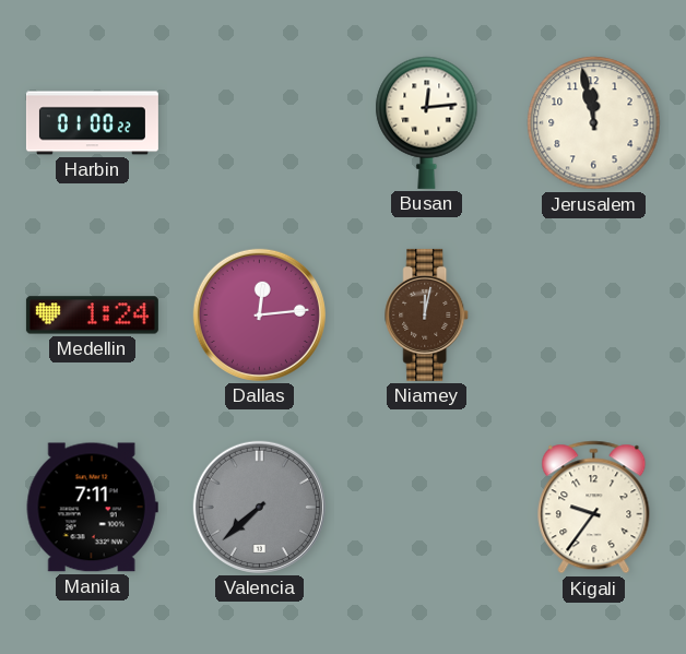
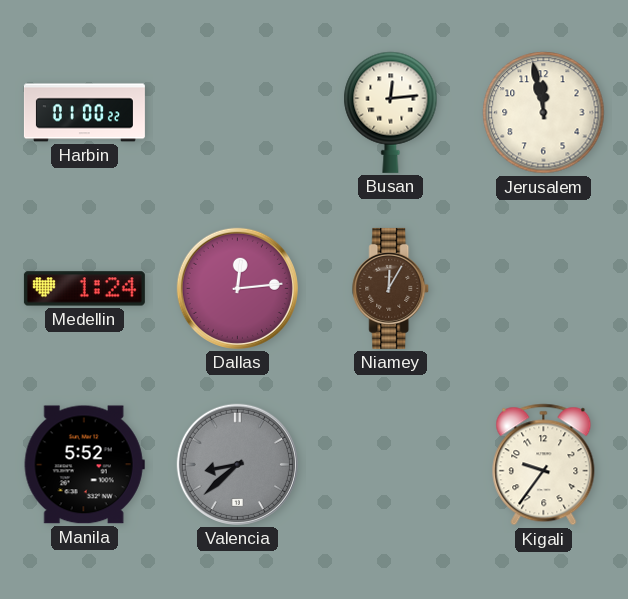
Niamey: 12:02 -> 12:05
Manila: 7:11 -> 5:52
Valencia: 7:38 -> 8:38
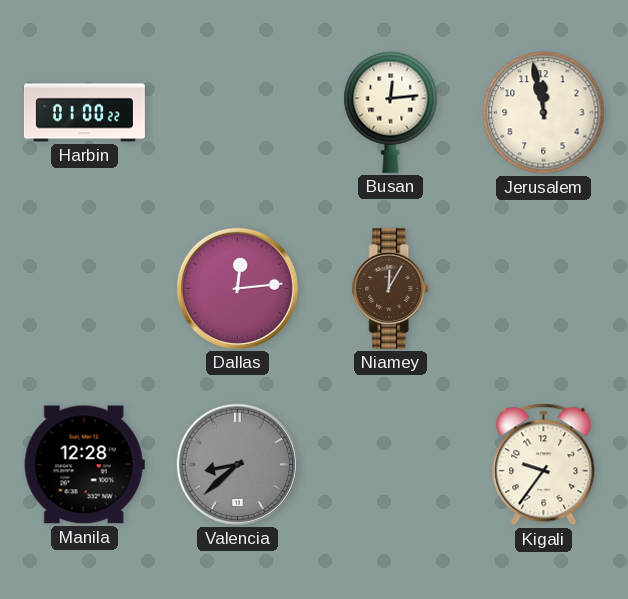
Medellin: 1:24 -> none
Manila: 5:52 -> 12:28
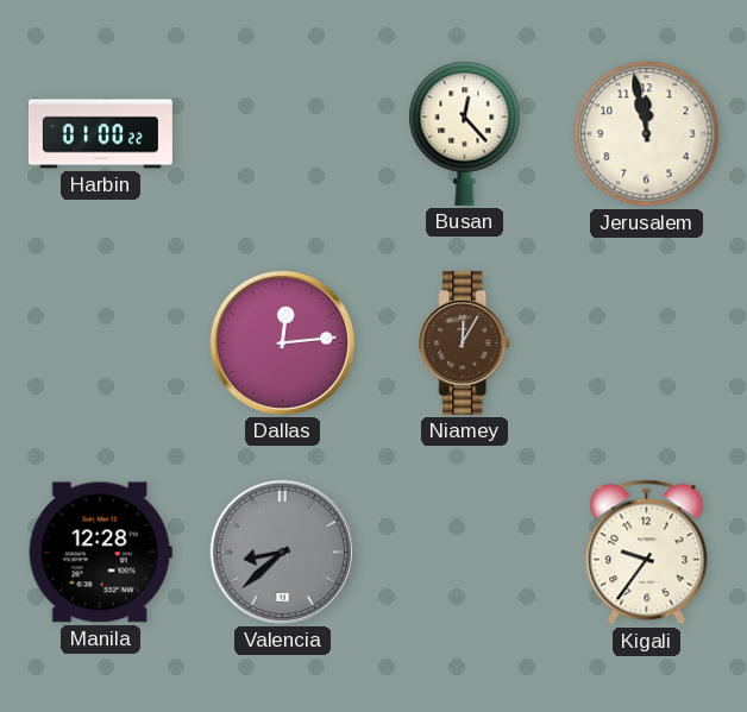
Busan: 12:14 -> 12:23
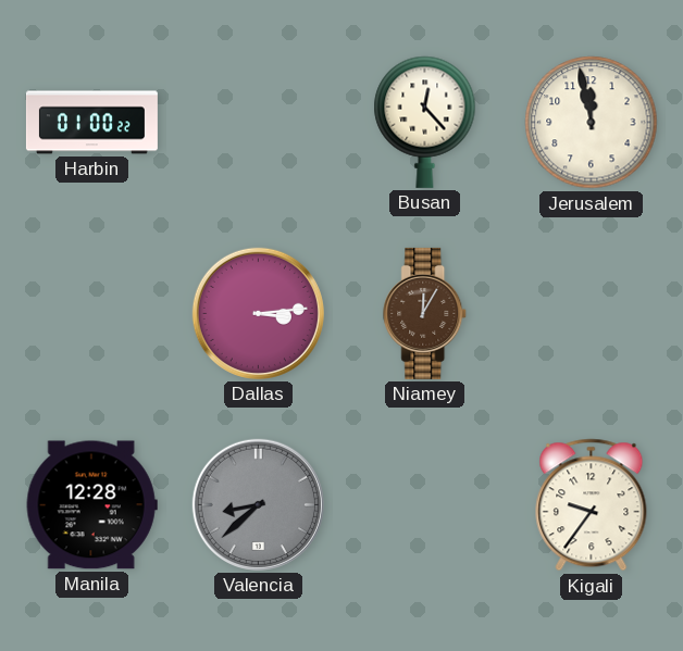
Dallas: 12:14 -> 3:14
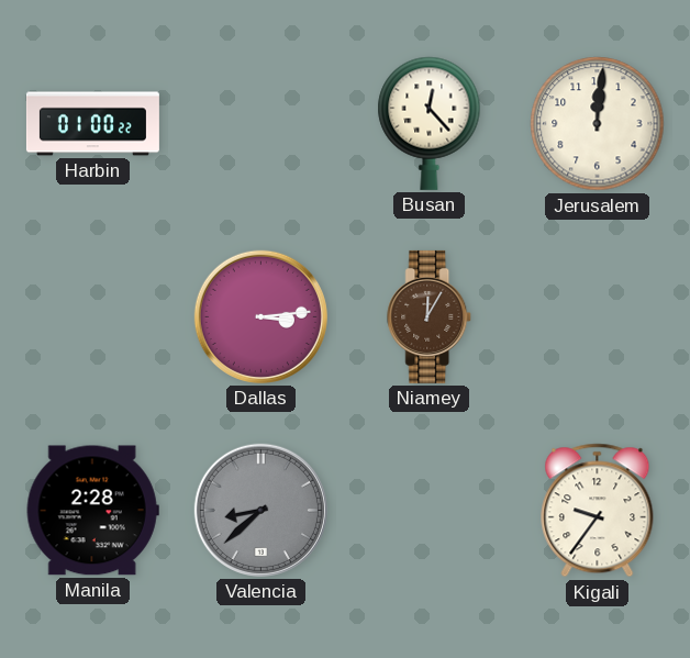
Jerusalem: 11:58 -> 12:01
Manila: 12:28 -> 2:28
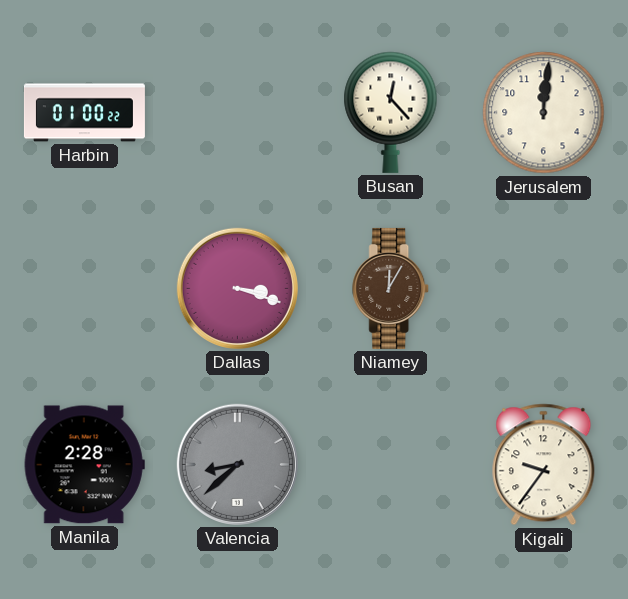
Dallas: 3:14 -> 3:18
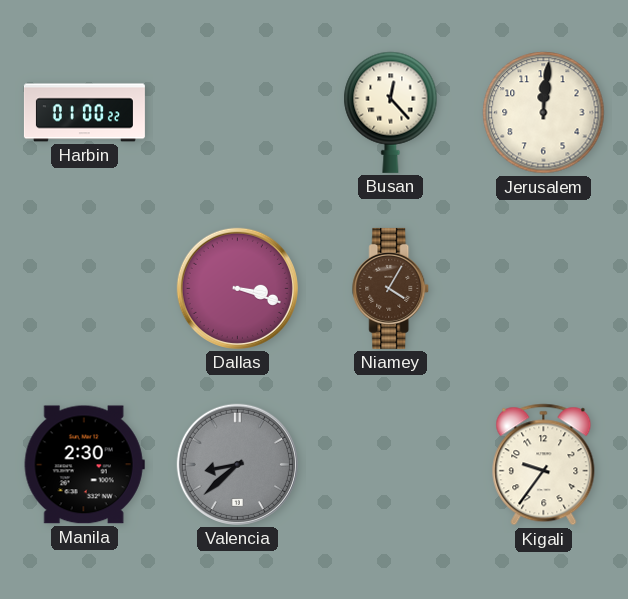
Niamey: 12:05 -> 4:05
Manila: 2:28 -> 2:30
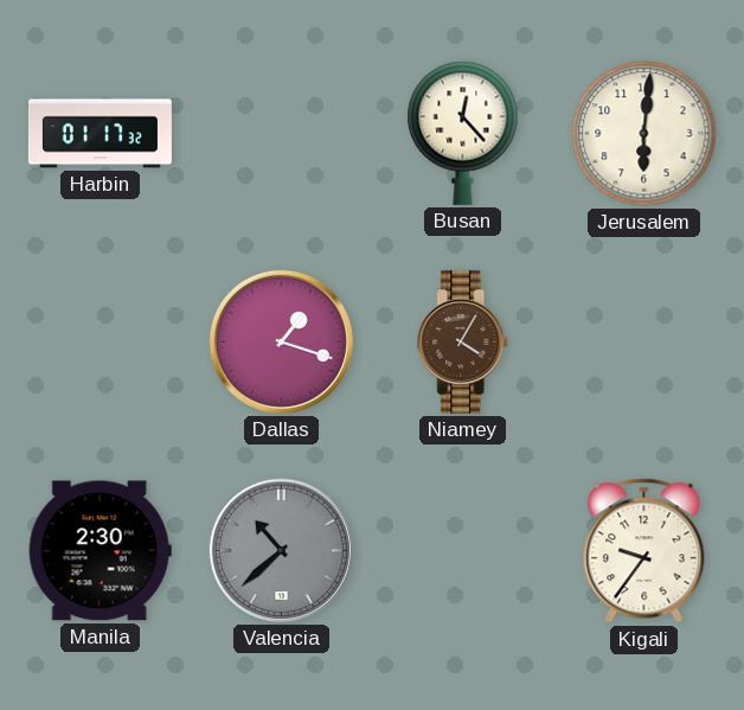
Harbin: 01:00 -> 01:17
Jerusalem: 12:01 -> 6:01
Dallas: 3:18 -> 1:18
Valencia: 8:38 -> 10:38
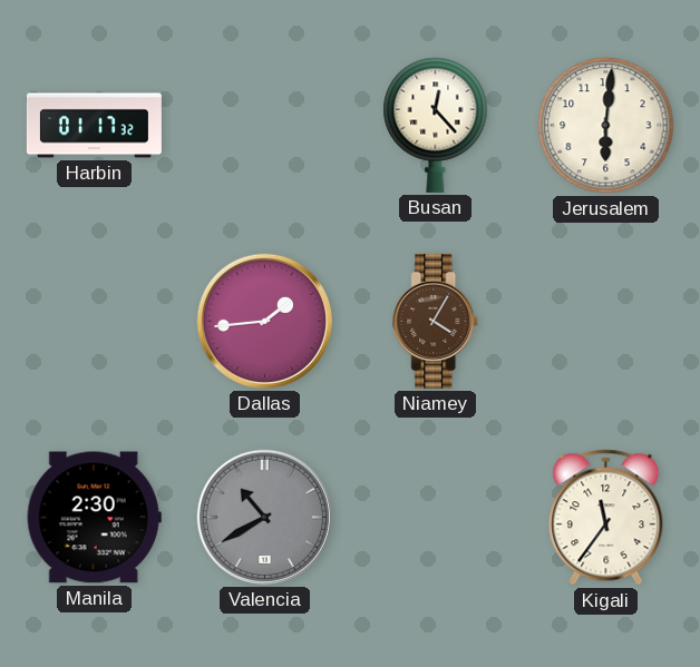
Dallas: 1:18 -> 1:44
Valencia: 10:38 -> 10:40
Kigali: 9:36 -> 11:36
